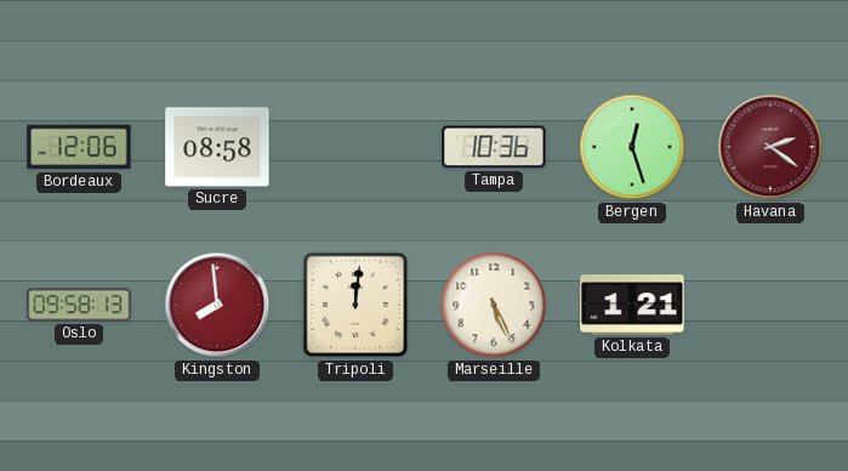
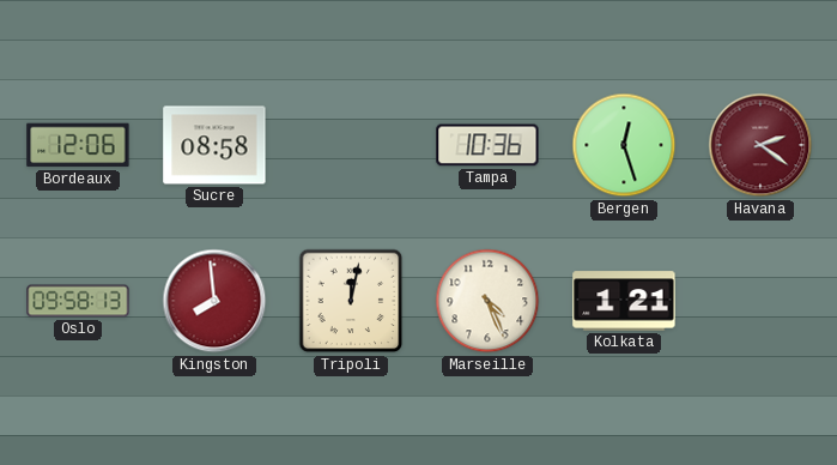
Tripoli: 12:01 -> 12:02
Marseille: 5:26 -> 4:26
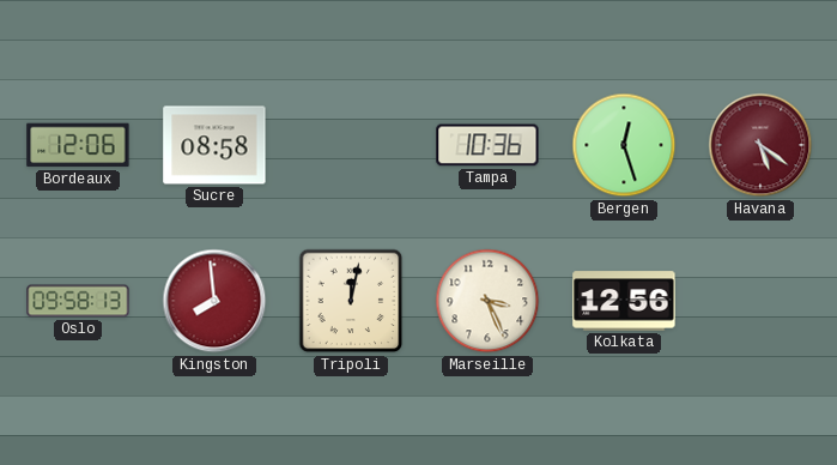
Havana: 2:21 -> 5:21
Marseille: 4:26 -> 3:26
Kolkata: 1:21 -> 12:56
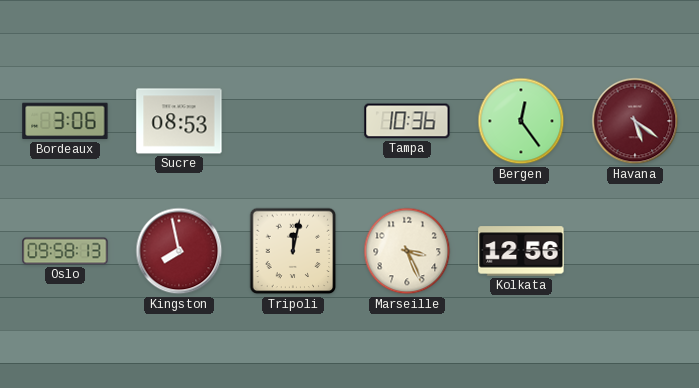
Bordeaux: 12:06 -> 3:06
Sucre: 08:58 -> 08:53
Bergen: 12:27 -> 12:24
Kingston: 7:59 -> 7:58
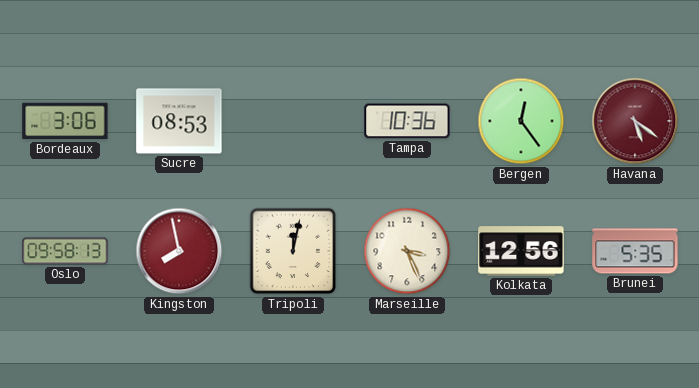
Brunei: none -> 5:35
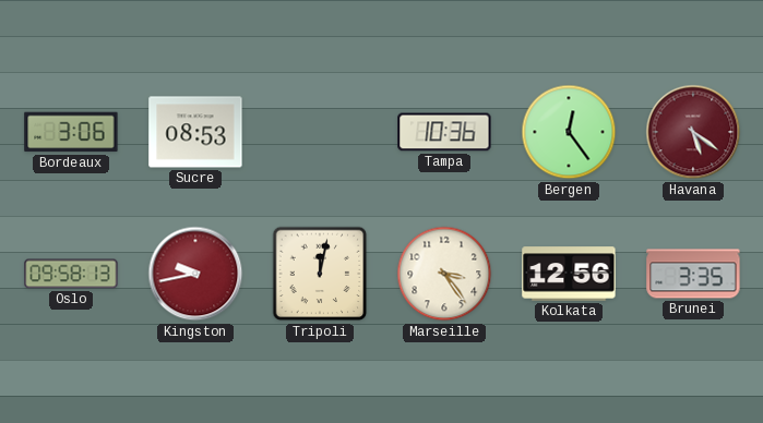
Kingston: 7:58 -> 9:43
Marseille: 3:26 -> 3:24
Brunei: 5:35 -> 3:35
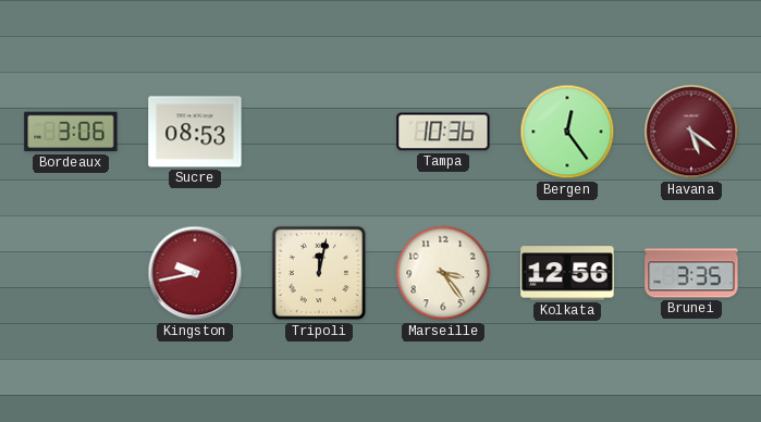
Oslo: 09:58 -> none
